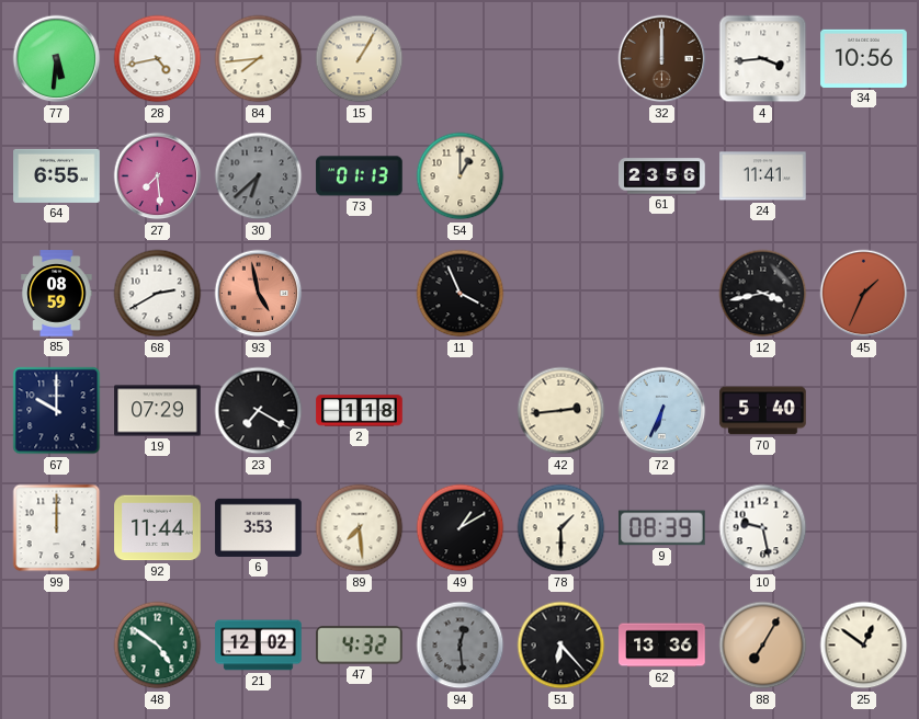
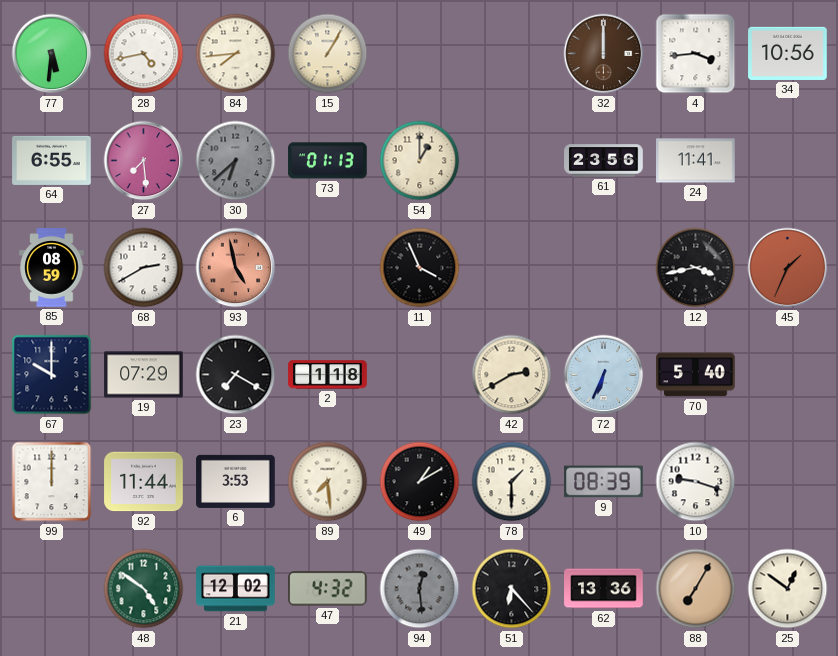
42: 2:44 -> 2:40
10: 9:28 -> 9:18
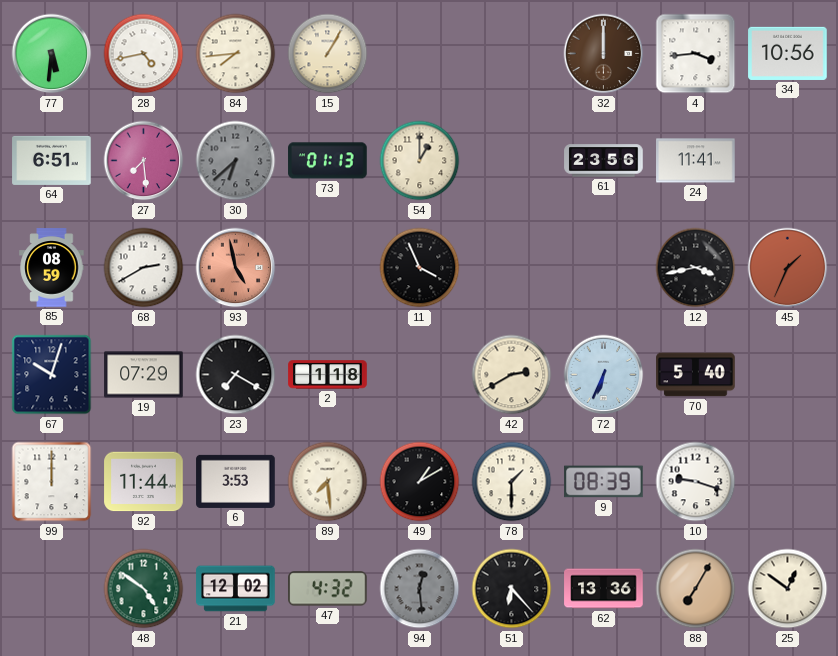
64: 6:55 -> 6:51
67: 10:00 -> 10:03
